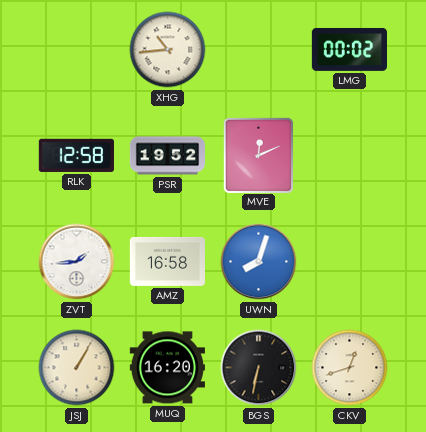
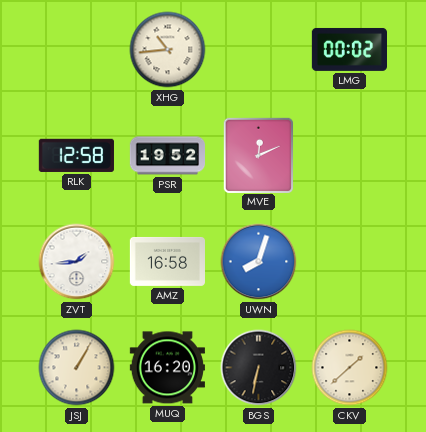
CKV: 12:42 -> 1:38
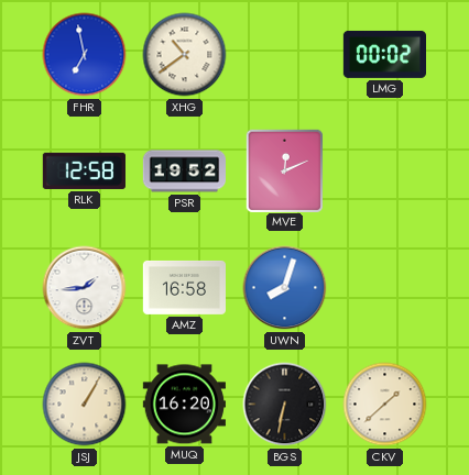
FHR: none -> 6:58
XHG: 10:44 -> 10:39
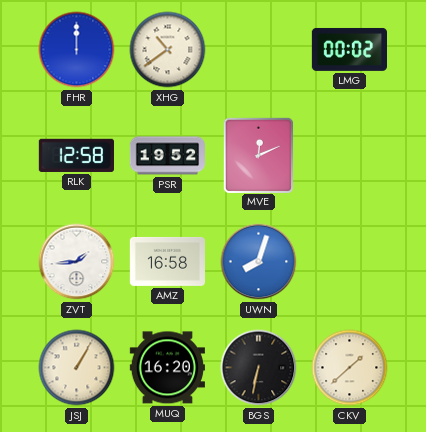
FHR: 6:58 -> 12:00
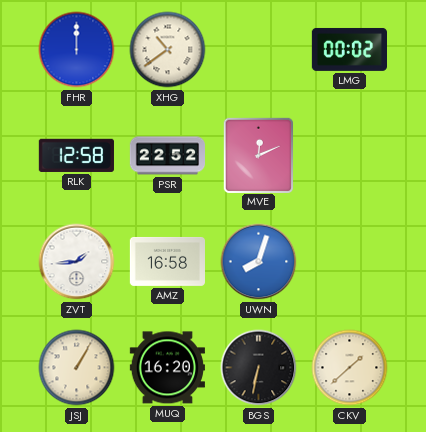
PSR: 19:52 -> 22:52
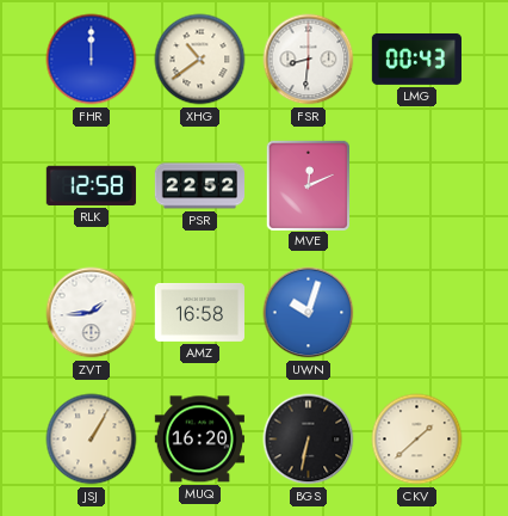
FSR: none -> 8:31
LMG: 00:02 -> 00:43
UWN: 8:03 -> 10:03
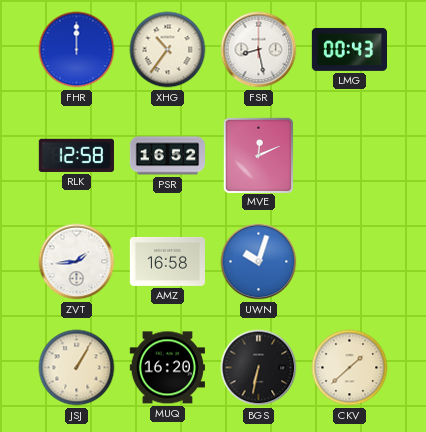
XHG: 10:39 -> 10:36
FSR: 8:31 -> 8:28
PSR: 22:52 -> 16:52
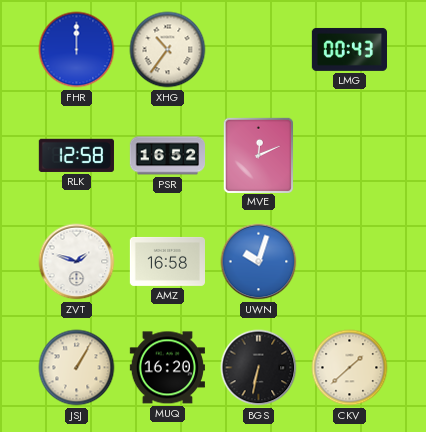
FSR: 8:28 -> none
ZVT: 1:44 -> 1:48
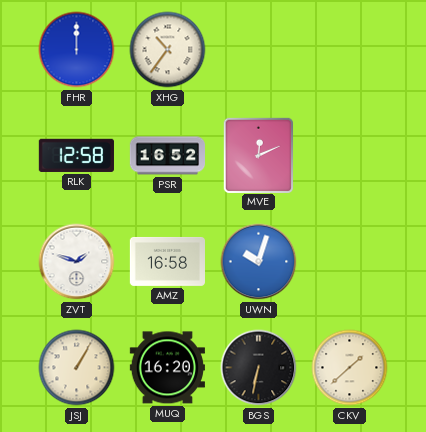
LMG: 00:43 -> none
